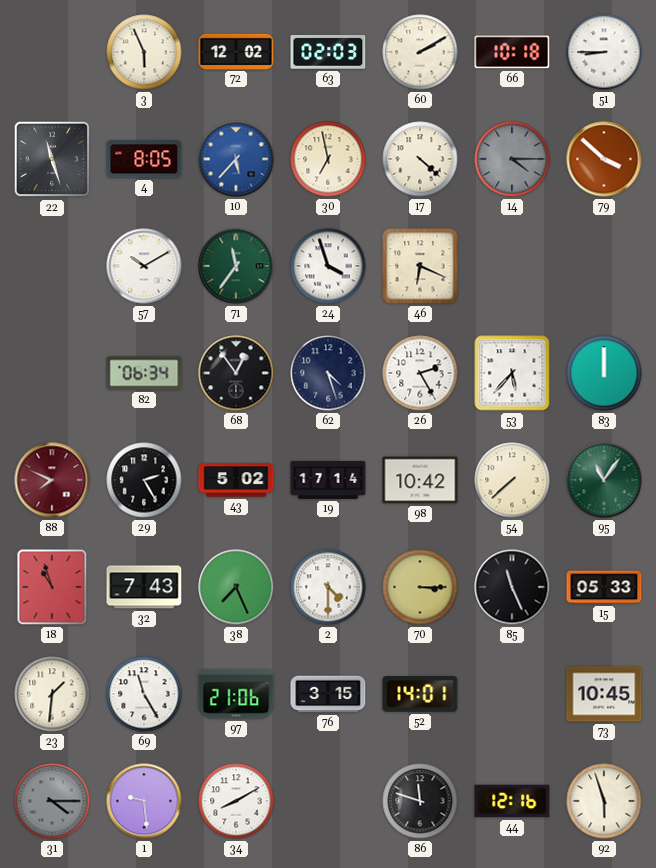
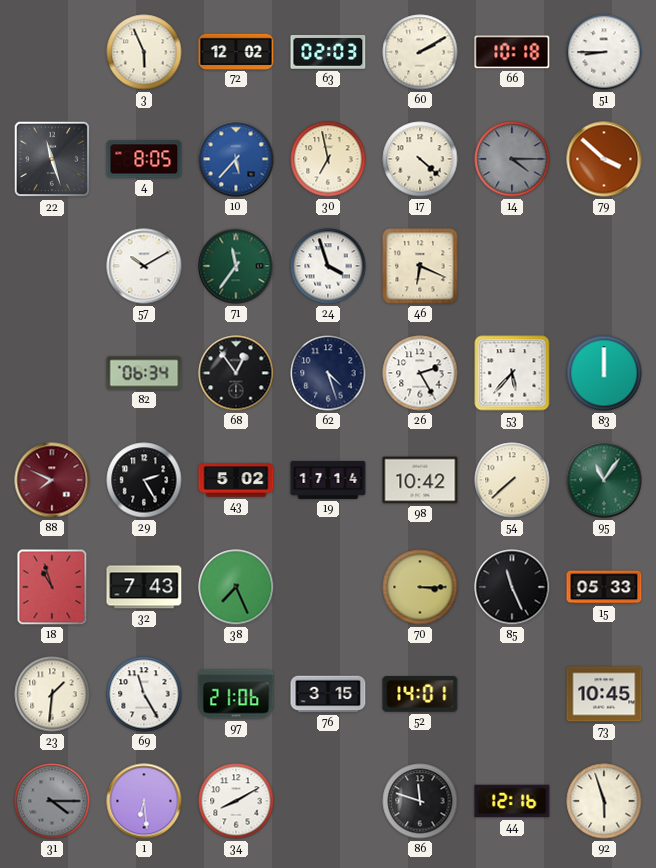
2: 4:30 -> none
1: 9:29 -> 6:29
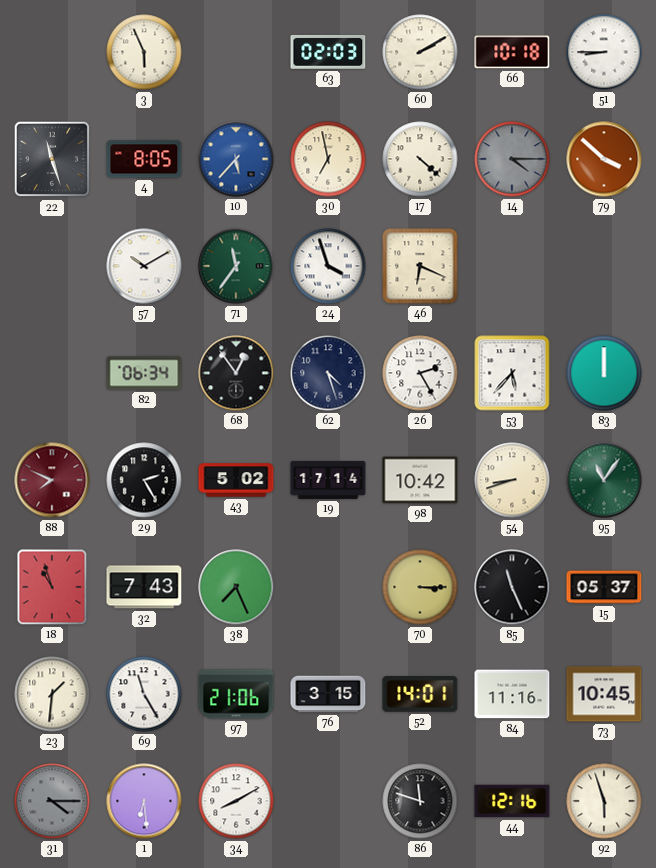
72: 12:02 -> none
54: 7:38 -> 8:42
15: 05:33 -> 05:37
84: none -> 11:16
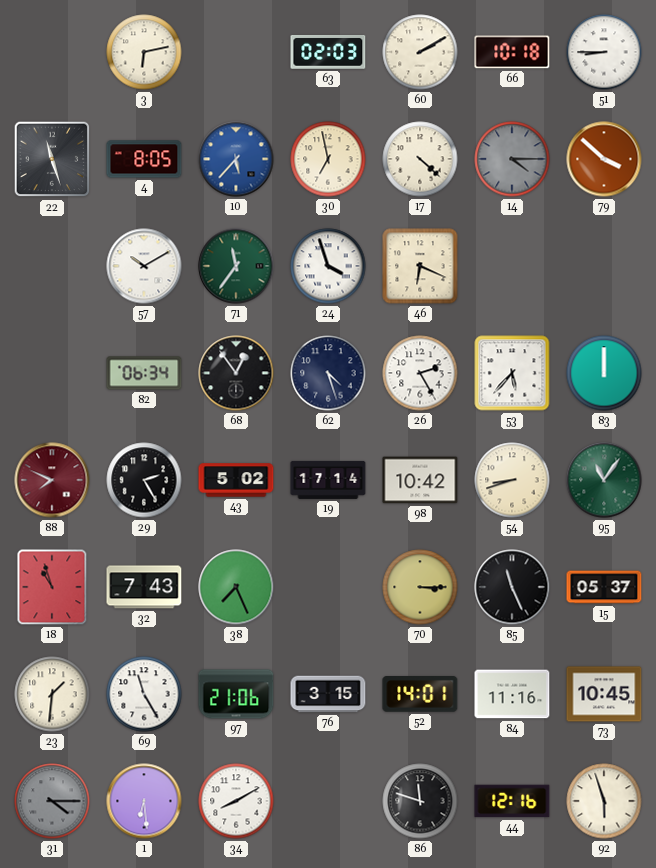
3: 5:56 -> 6:13
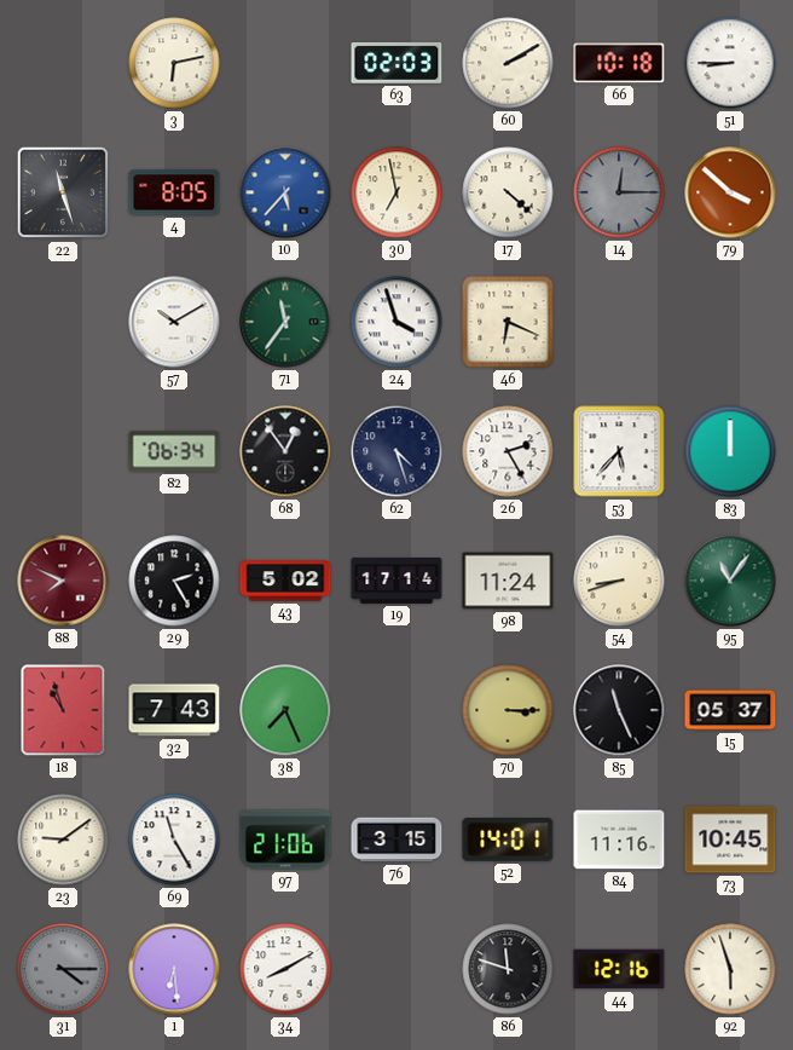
14: 4:15 -> 12:15
98: 10:42 -> 11:24
23: 1:31 -> 9:09
